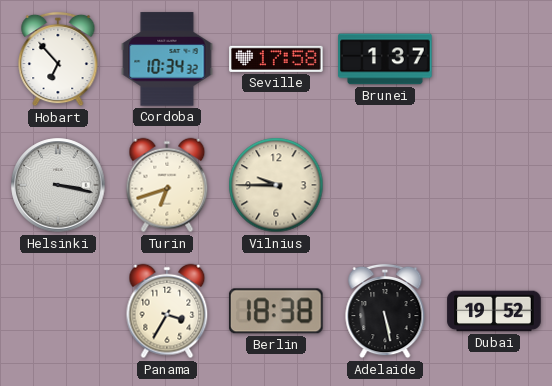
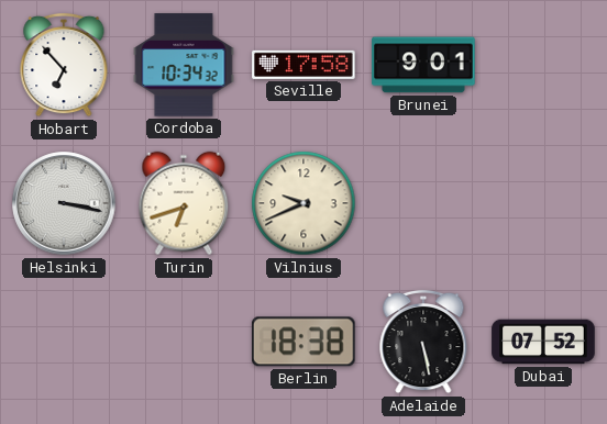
Brunei: 1:37 -> 9:01
Vilnius: 9:45 -> 9:41
Panama: 3:35 -> none
Dubai: 19:52 -> 07:52
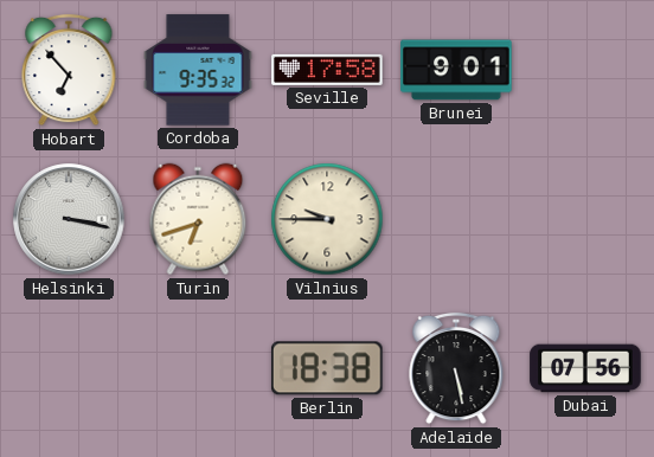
Cordoba: 10:34 -> 9:35
Vilnius: 9:41 -> 9:45
Dubai: 07:52 -> 07:56
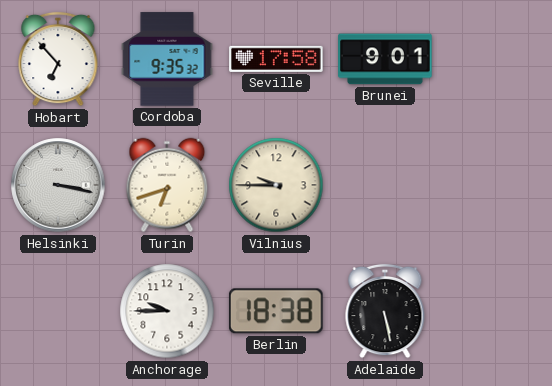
Anchorage: none -> 9:45
Dubai: 07:56 -> none
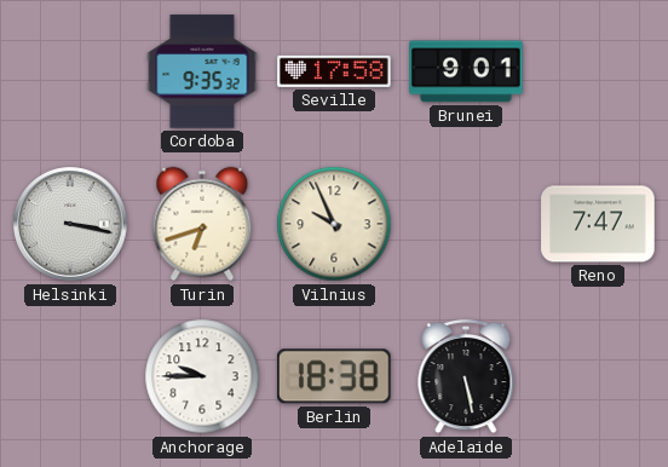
Hobart: 6:53 -> none
Vilnius: 9:45 -> 9:56
Reno: none -> 7:47
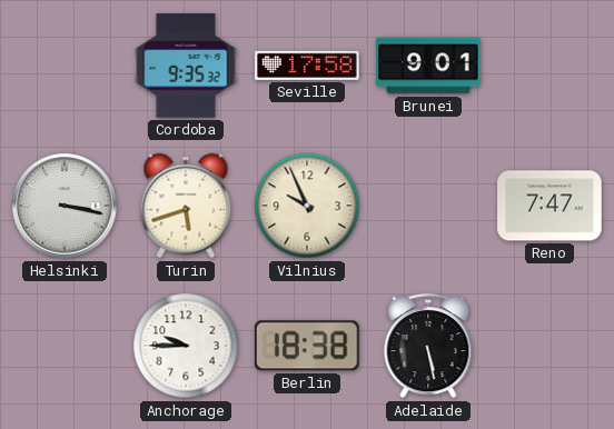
Turin: 6:42 -> 5:42
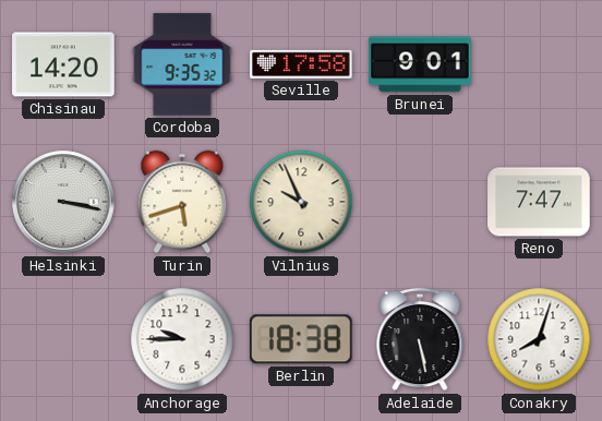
Chisinau: none -> 14:20
Conakry: none -> 8:03
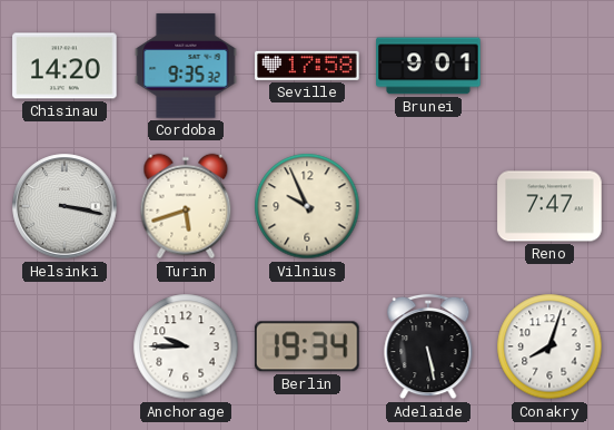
Berlin: 18:38 -> 19:34
